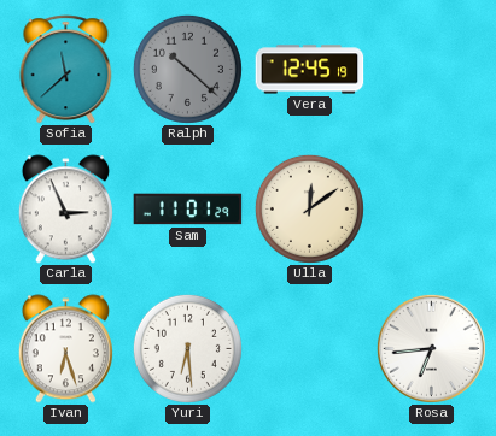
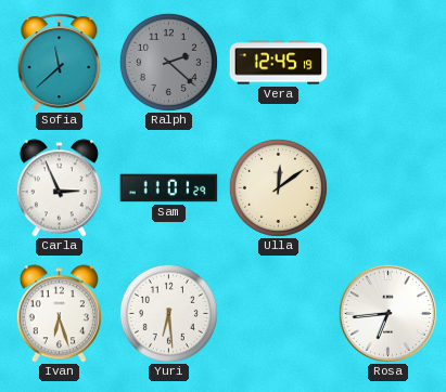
Ralph: 10:22 -> 2:22
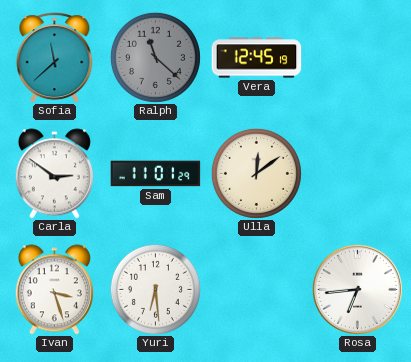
Ralph: 2:22 -> 11:22
Carla: 2:56 -> 2:51
Ivan: 6:27 -> 3:27
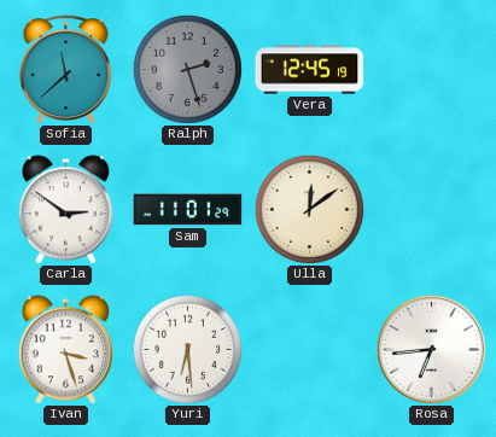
Ralph: 11:22 -> 2:27
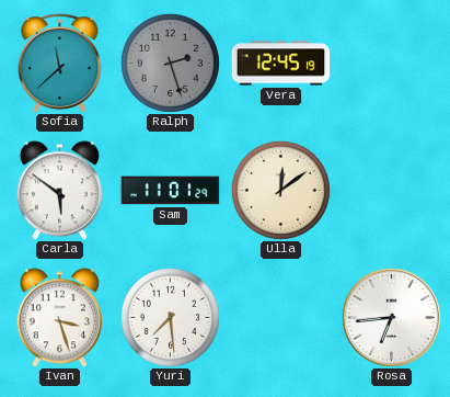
Carla: 2:51 -> 5:51
Yuri: 6:29 -> 7:29
